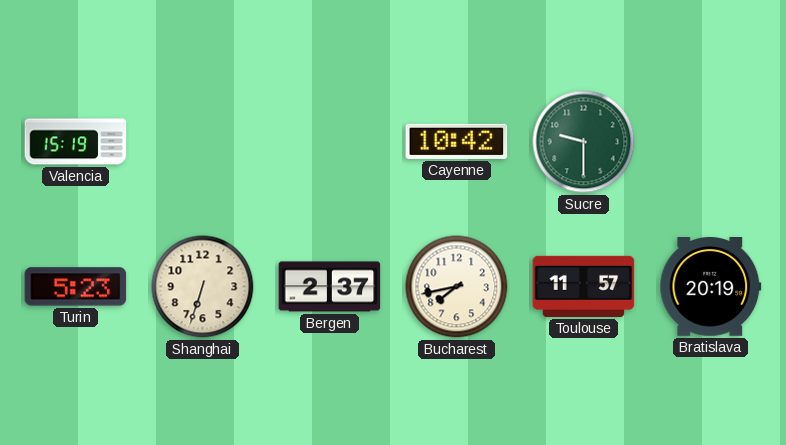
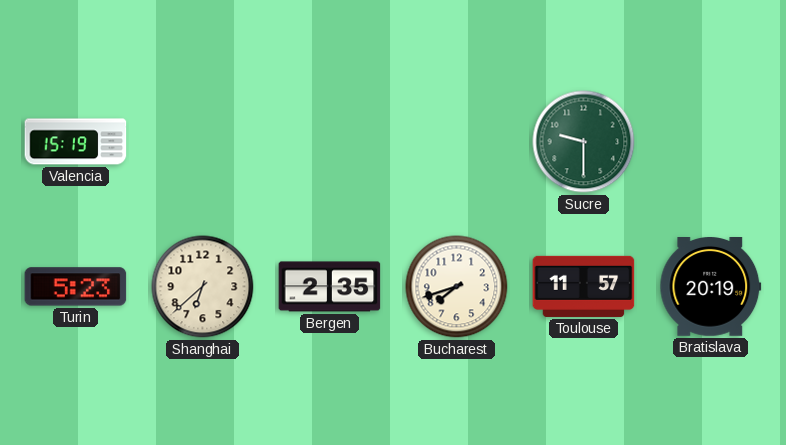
Cayenne: 10:42 -> none
Shanghai: 6:33 -> 6:38
Bergen: 2:37 -> 2:35
Bucharest: 7:43 -> 7:42
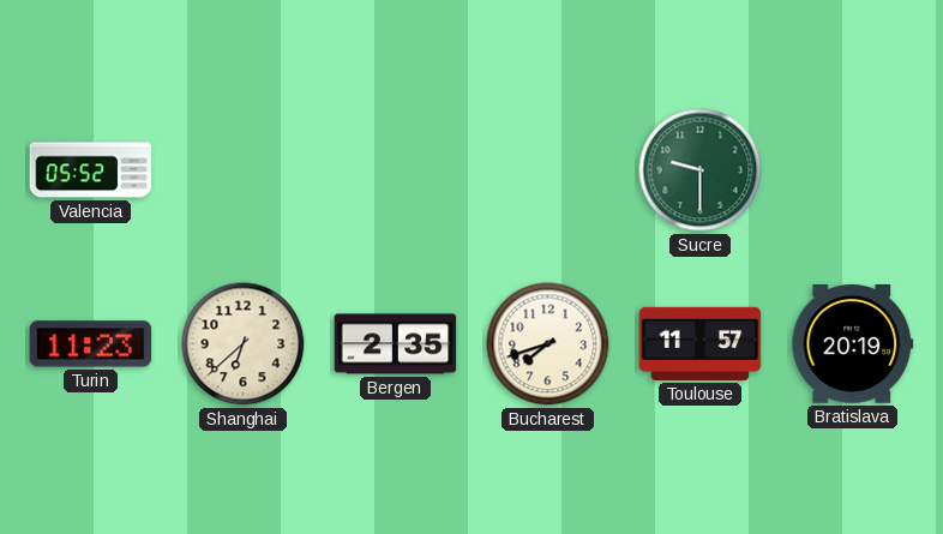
Valencia: 15:19 -> 05:52
Turin: 5:23 -> 11:23
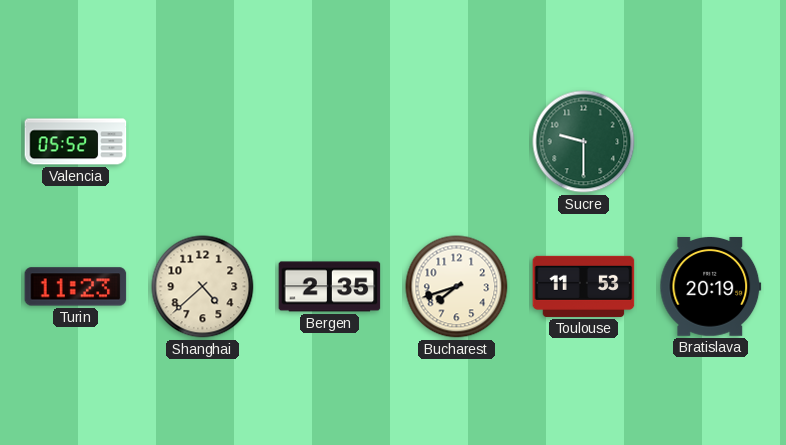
Shanghai: 6:38 -> 4:38
Toulouse: 11:57 -> 11:53
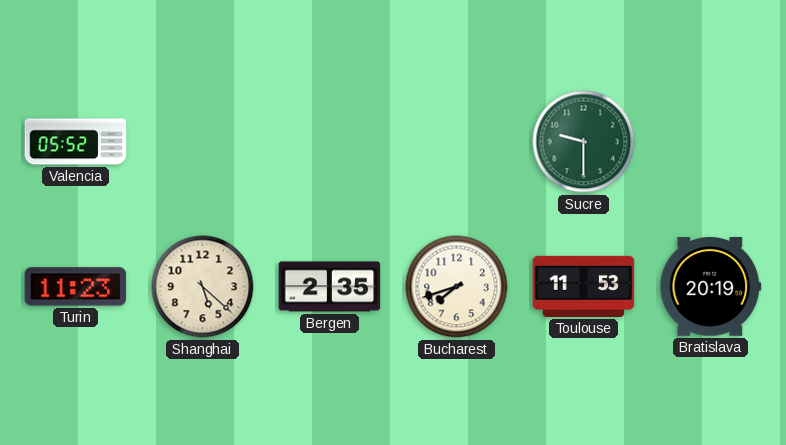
Shanghai: 4:38 -> 5:22
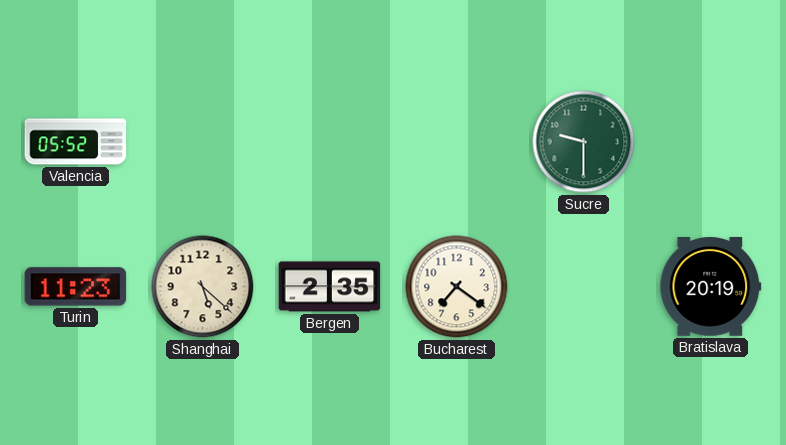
Bucharest: 7:42 -> 7:21
Toulouse: 11:53 -> none
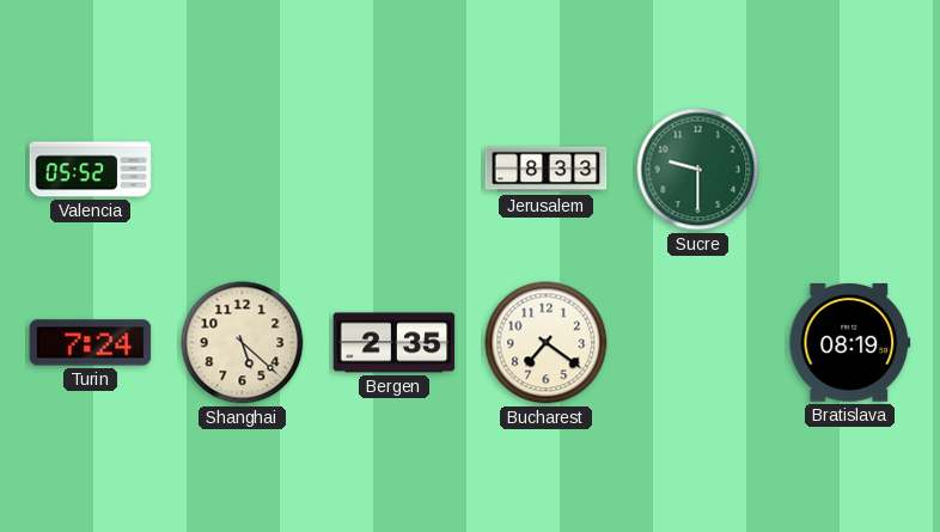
Jerusalem: none -> 8:33
Turin: 11:23 -> 7:24
Bratislava: 20:19 -> 08:19
